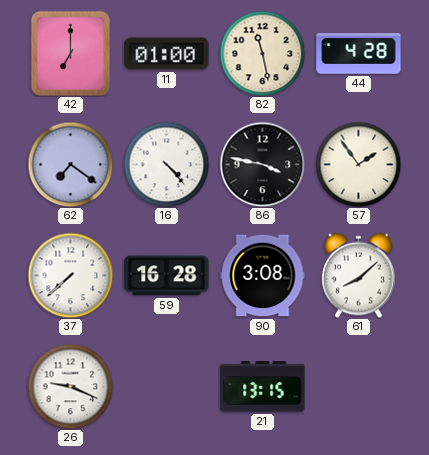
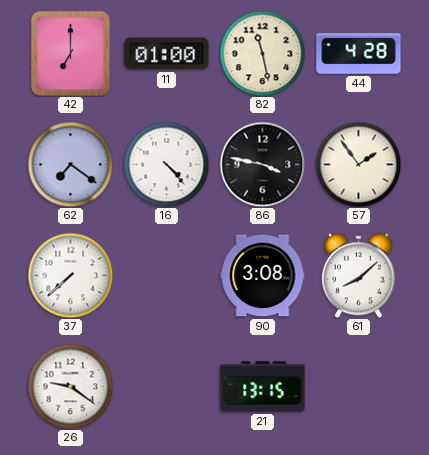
59: 16:28 -> none
26: 9:19 -> 9:21
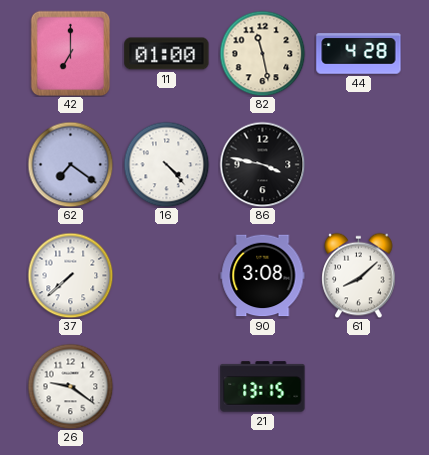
57: 1:54 -> none
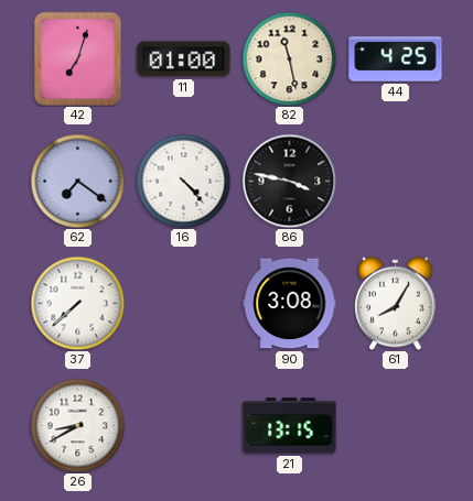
42: 7:00 -> 7:03
44: 4:28 -> 4:25
61: 8:08 -> 8:05
26: 9:21 -> 8:40
